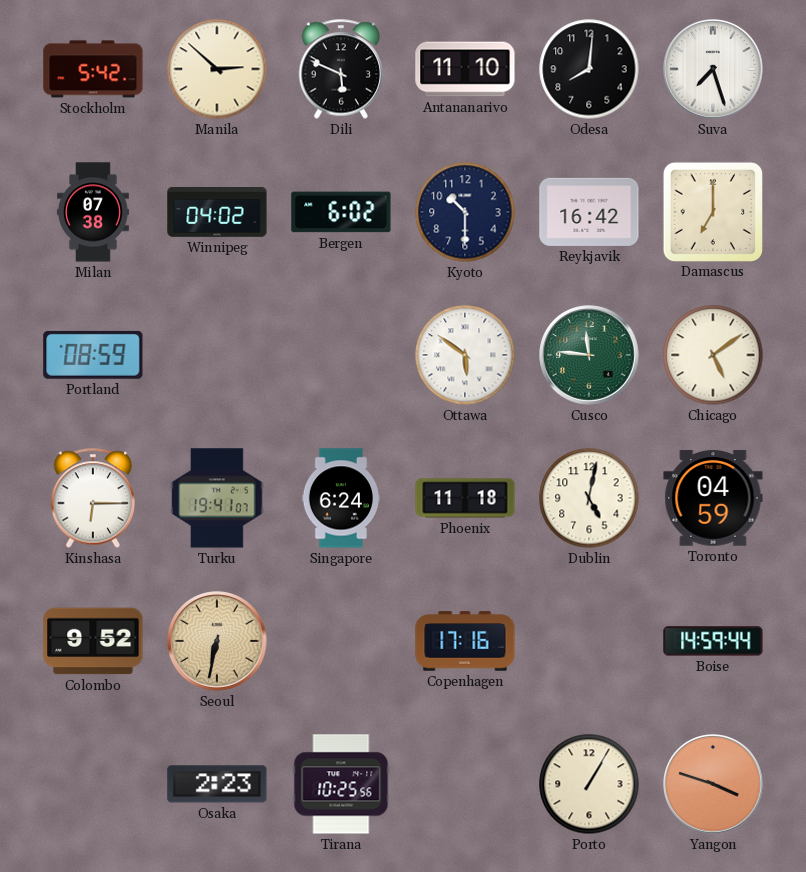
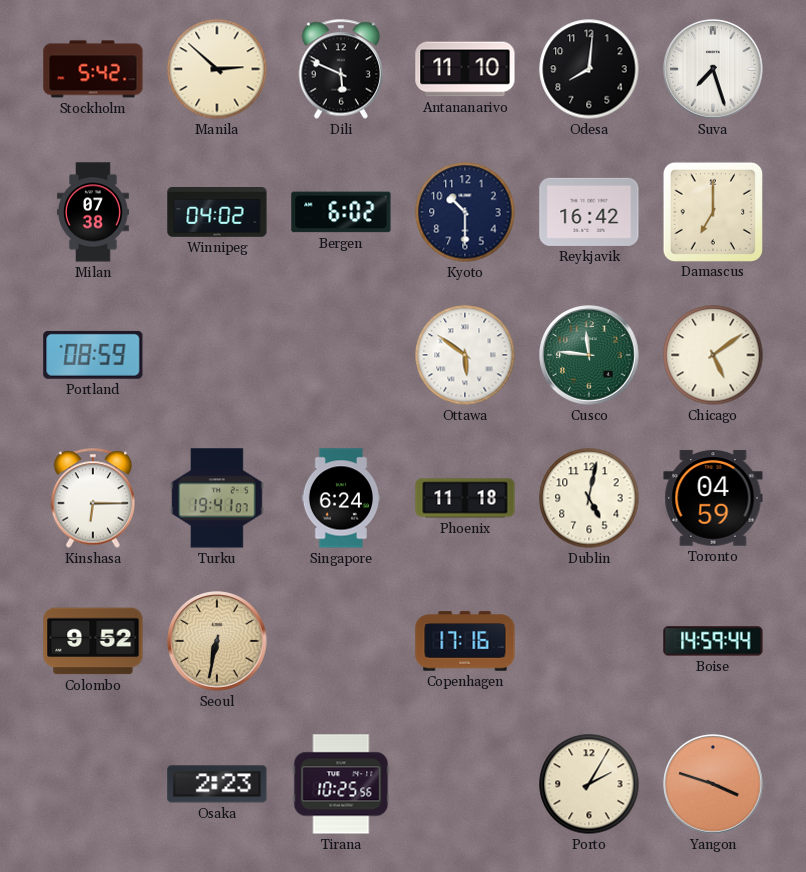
Porto: 1:05 -> 2:05
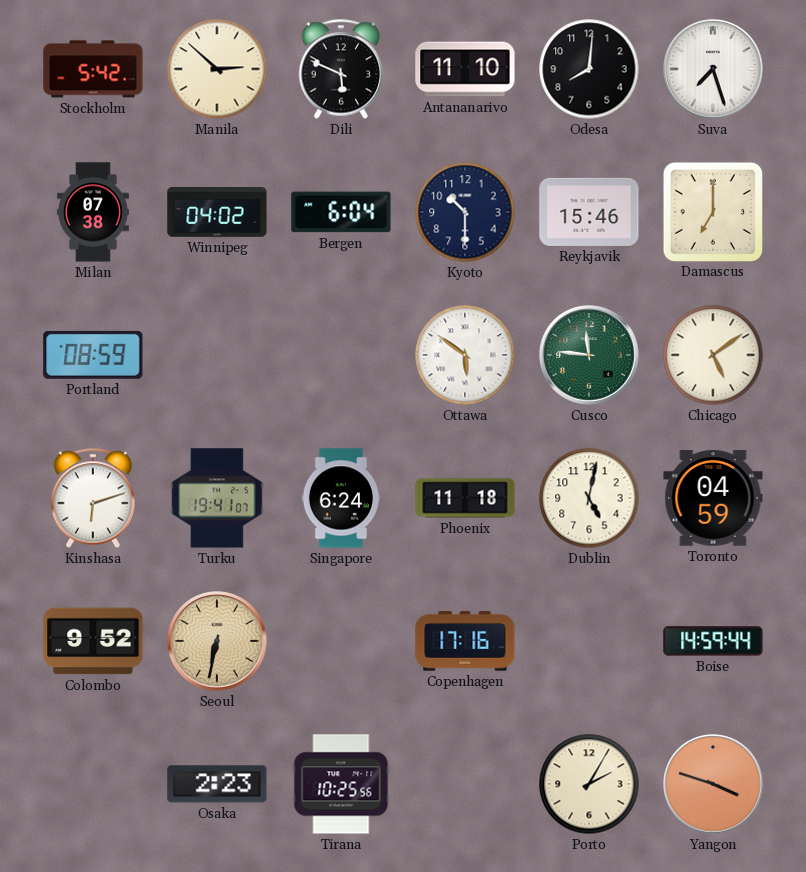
Bergen: 6:02 -> 6:04
Reykjavik: 16:42 -> 15:46
Kinshasa: 6:15 -> 6:12
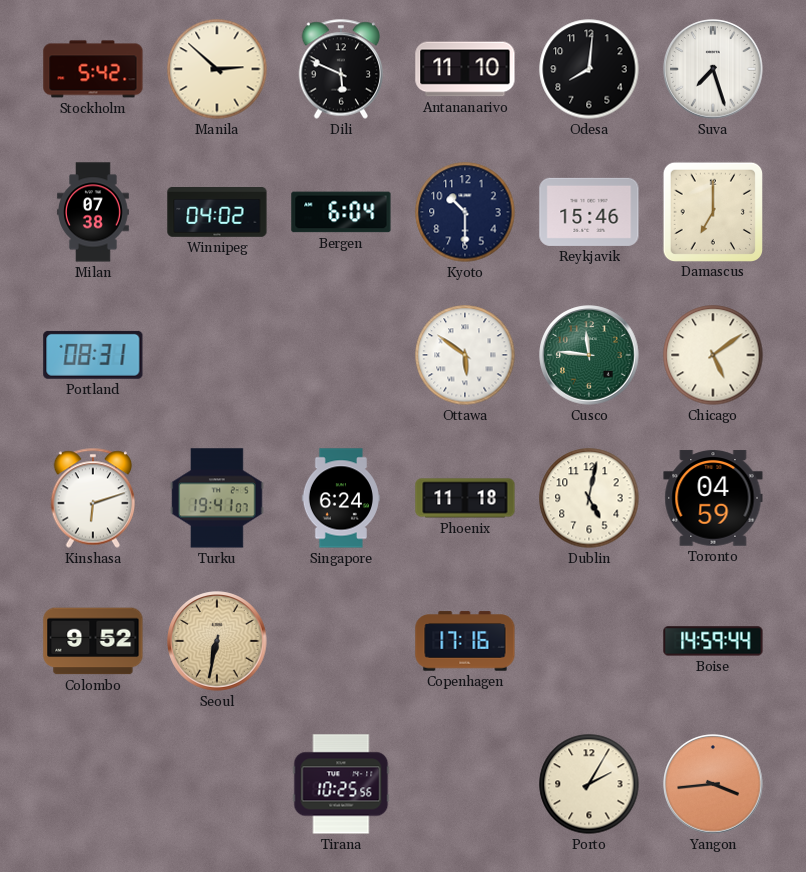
Portland: 08:59 -> 08:31
Osaka: 2:23 -> none
Yangon: 3:48 -> 3:44
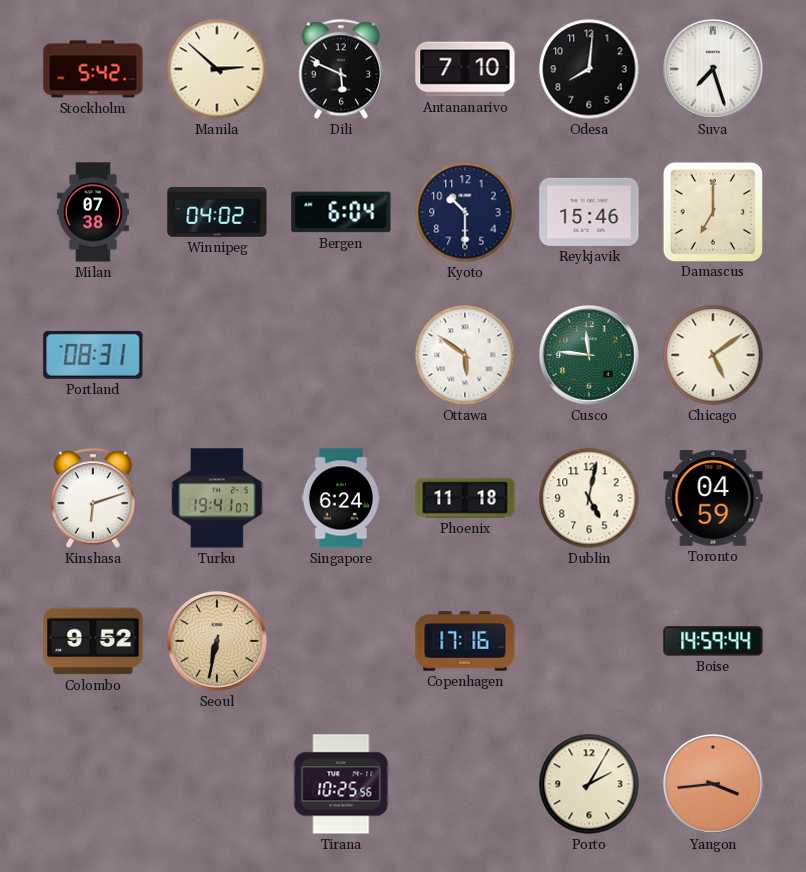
Antananarivo: 11:10 -> 7:10
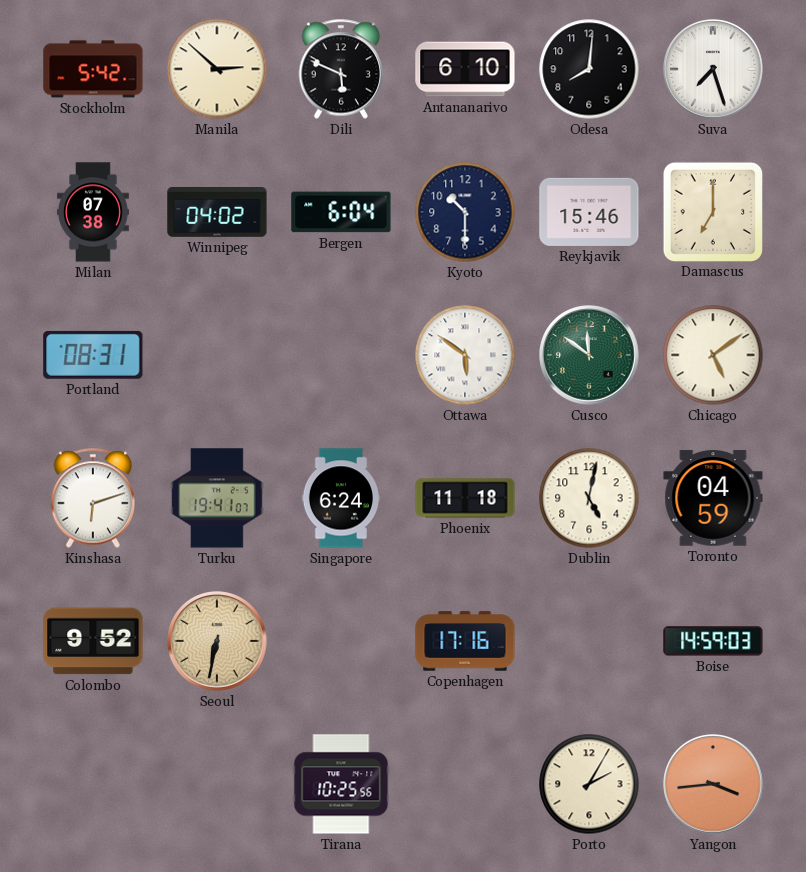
Antananarivo: 7:10 -> 6:10
Cusco: 11:46 -> 11:51
Boise: 14:59:44 -> 14:59:03
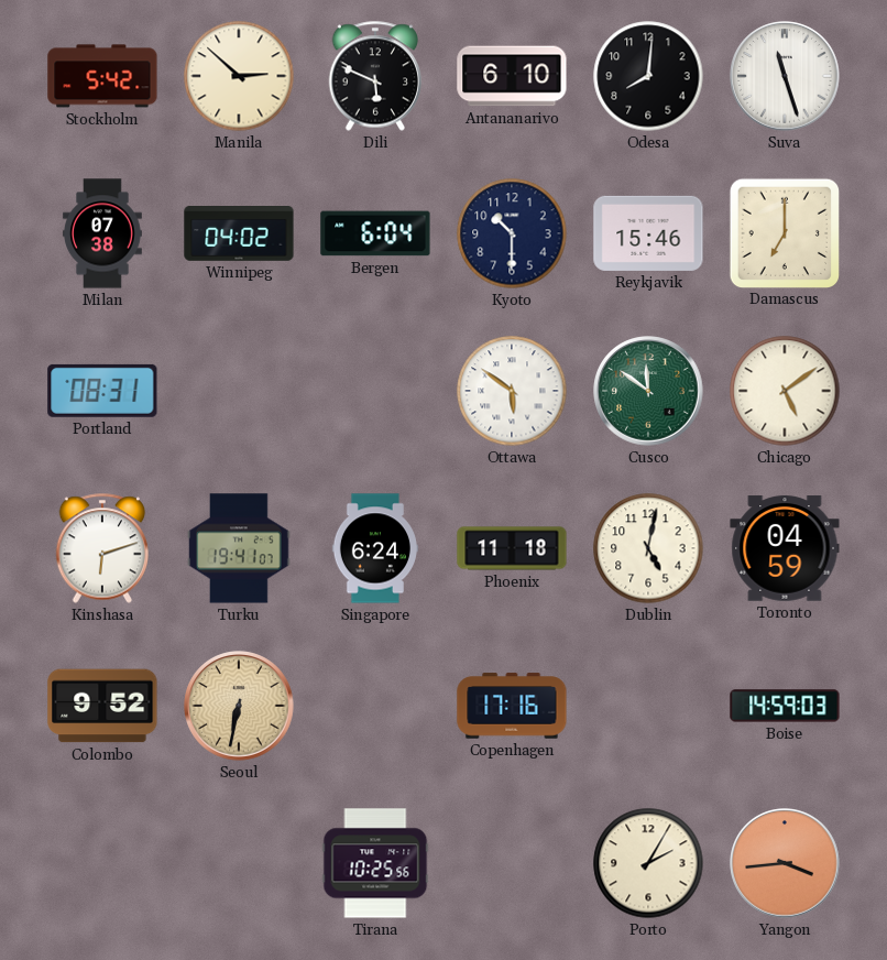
Suva: 7:27 -> 11:27
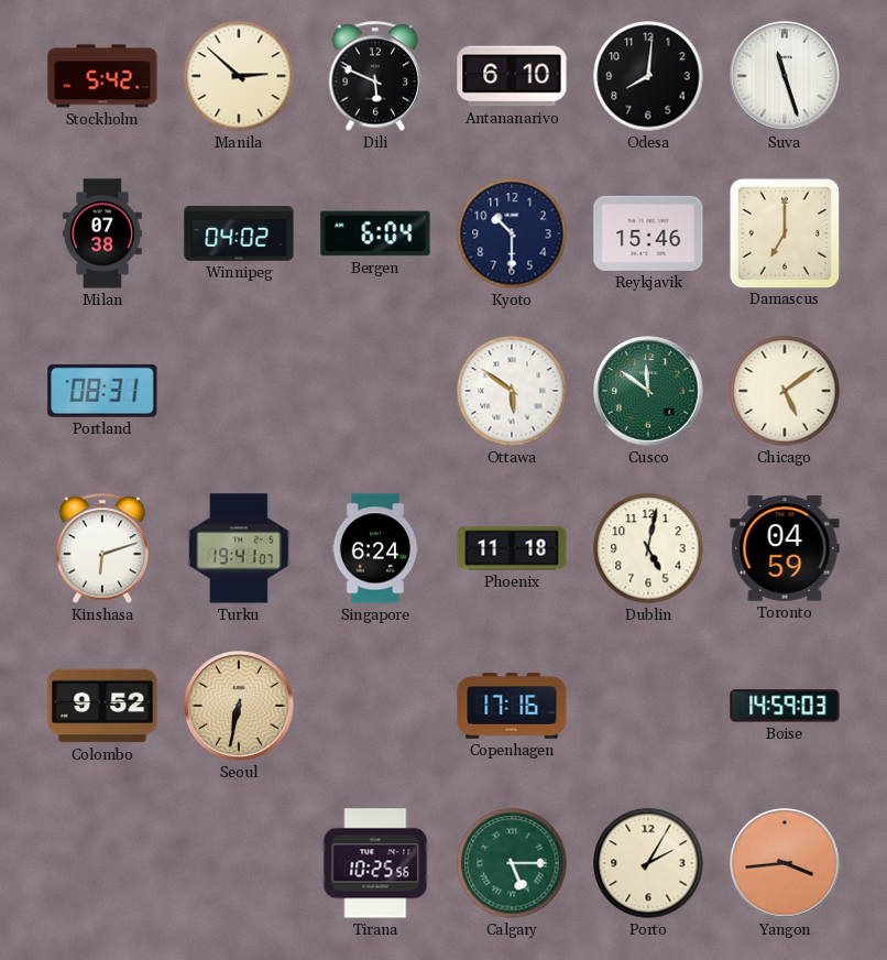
Calgary: none -> 5:15
